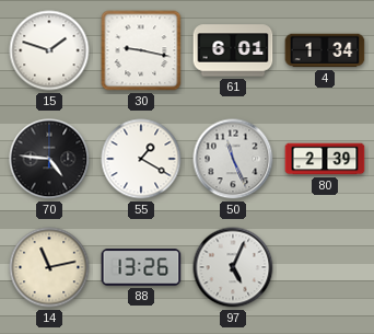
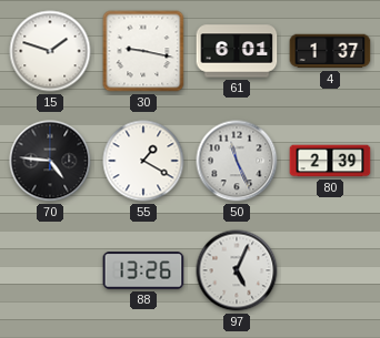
4: 1:34 -> 1:37
14: 11:13 -> none
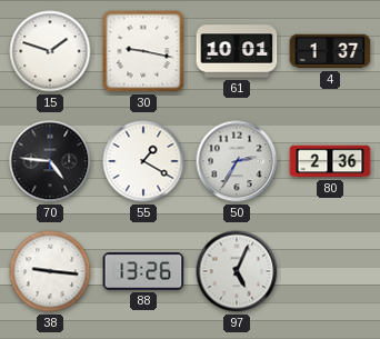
61: 6:01 -> 10:01
50: 11:26 -> 2:35
80: 2:39 -> 2:36
38: none -> 9:16
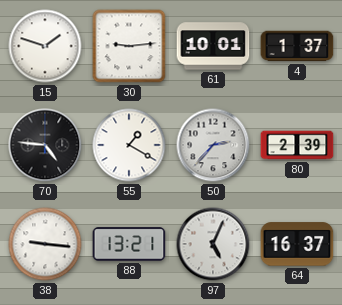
30: 9:17 -> 9:14
50: 2:35 -> 2:37
80: 2:36 -> 2:39
88: 13:26 -> 13:21
64: none -> 16:37
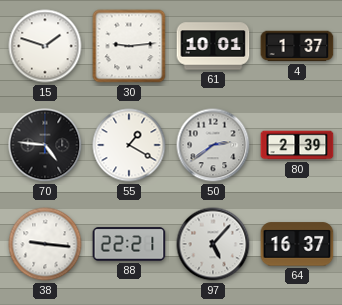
50: 2:37 -> 2:39
88: 13:21 -> 22:21
97: 5:04 -> 5:07
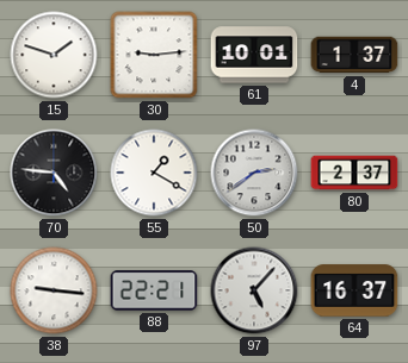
80: 2:39 -> 2:37
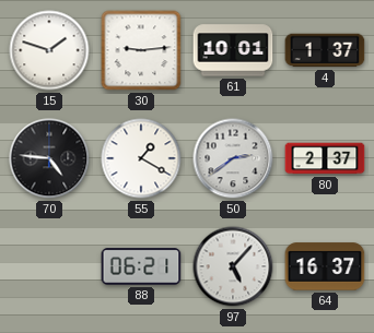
38: 9:16 -> none
88: 22:21 -> 06:21
